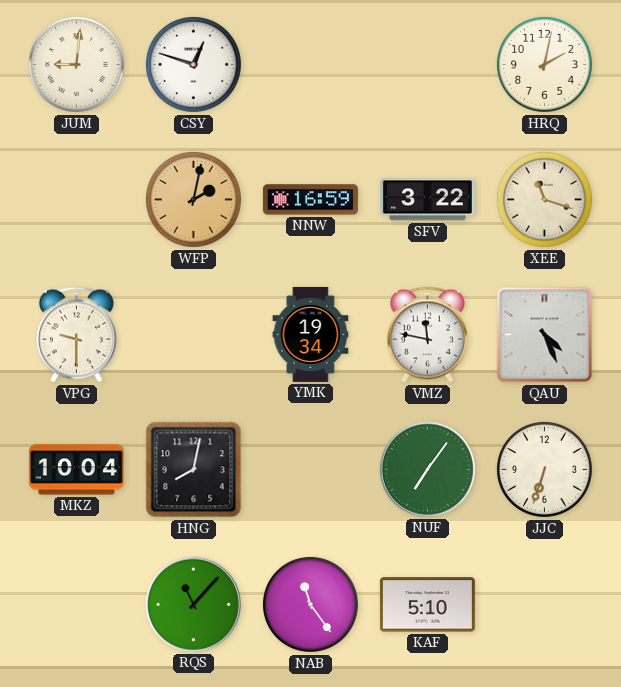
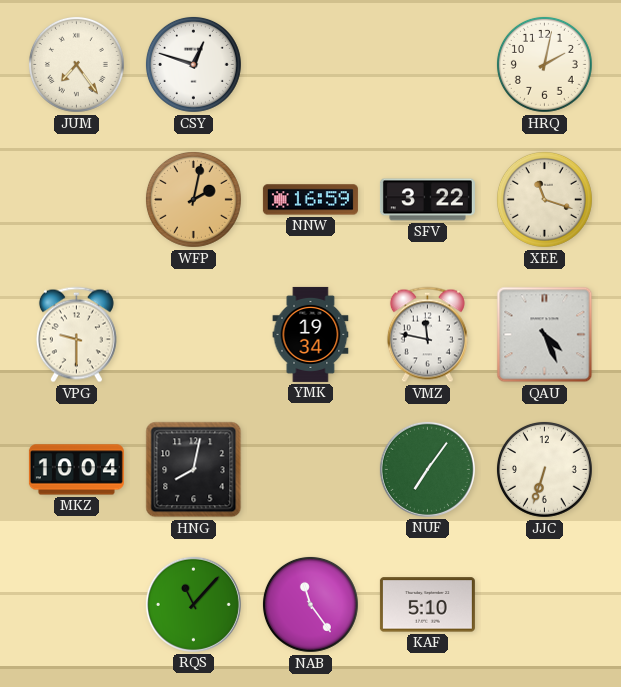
JUM: 9:01 -> 7:24
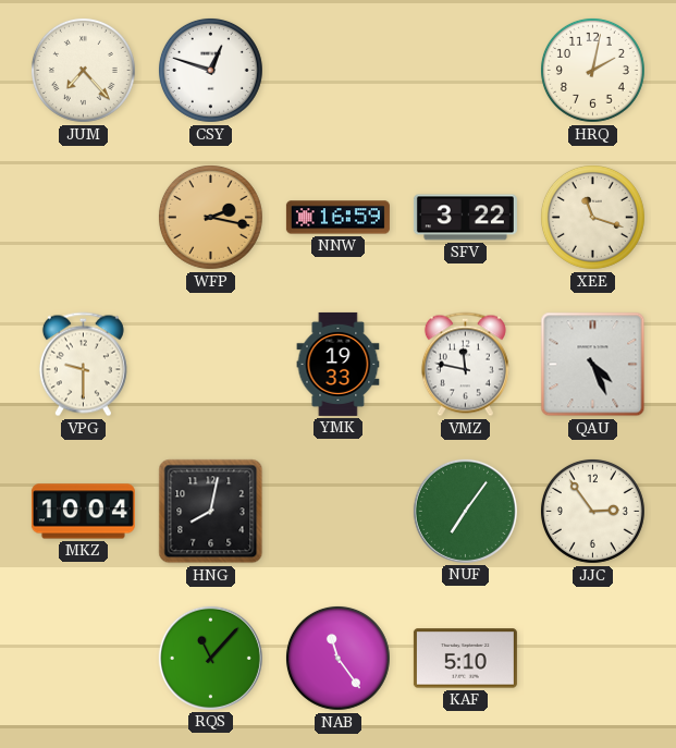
JUM: 7:24 -> 7:23
WFP: 2:02 -> 2:17
YMK: 19:34 -> 19:33
JJC: 6:33 -> 2:54
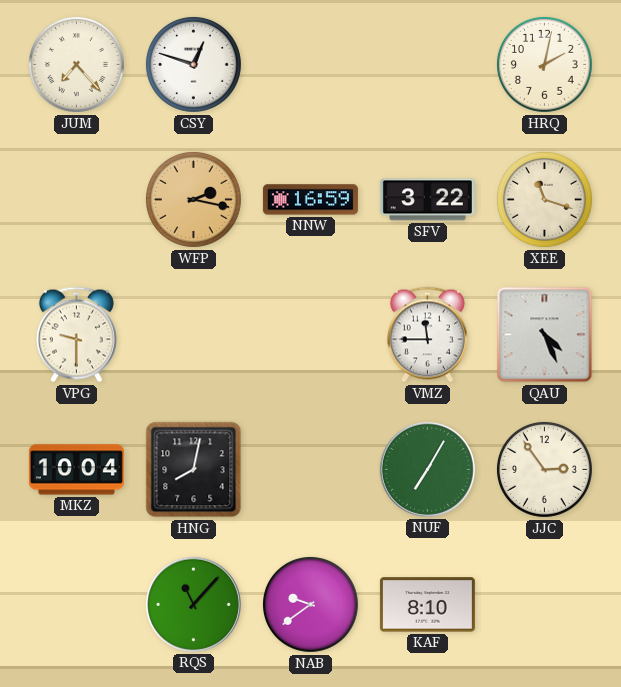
YMK: 19:33 -> none
VMZ: 11:47 -> 11:45
NUF: 7:06 -> 7:05
NAB: 11:24 -> 9:39
KAF: 5:10 -> 8:10
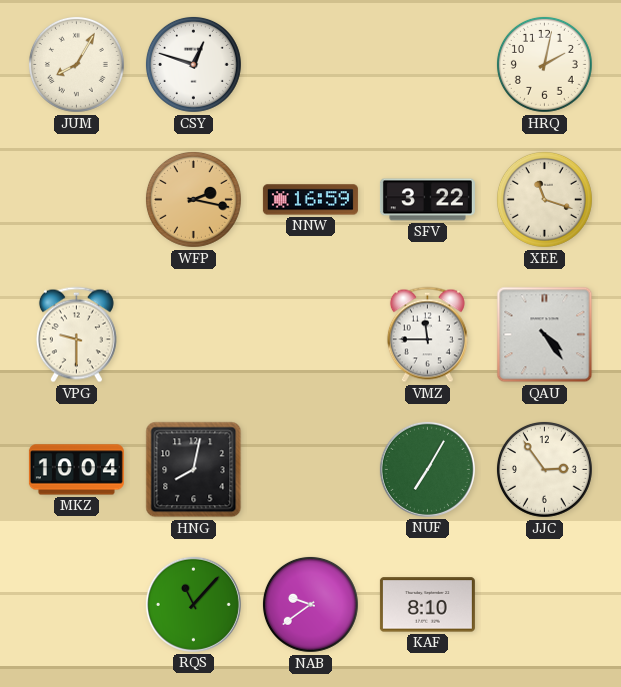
JUM: 7:23 -> 8:05
QAU: 4:26 -> 4:24
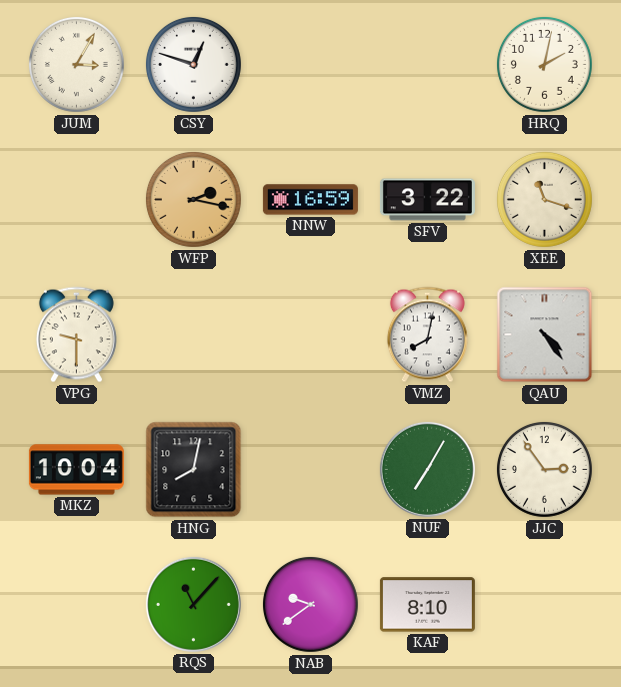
JUM: 8:05 -> 3:05
VMZ: 11:45 -> 8:02
